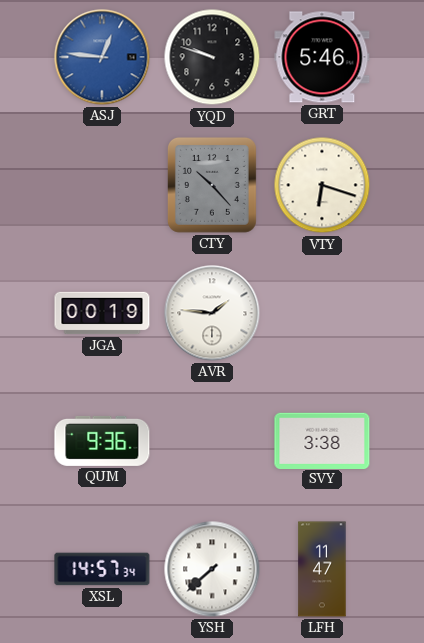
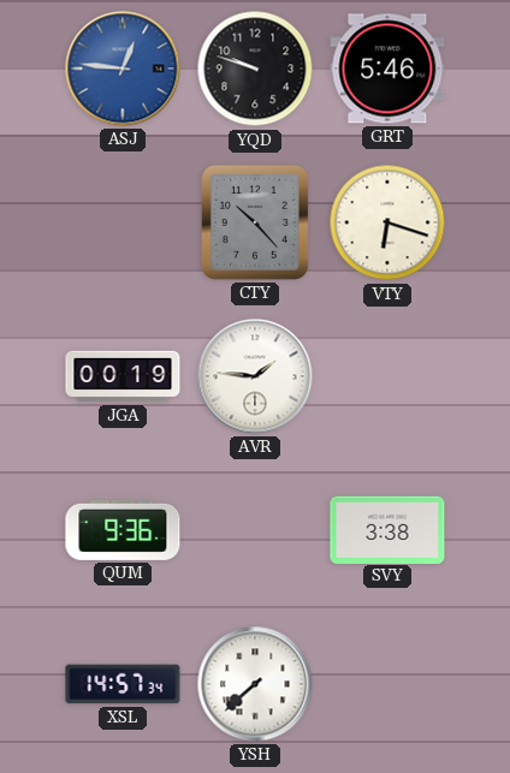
LFH: 11:47 -> none
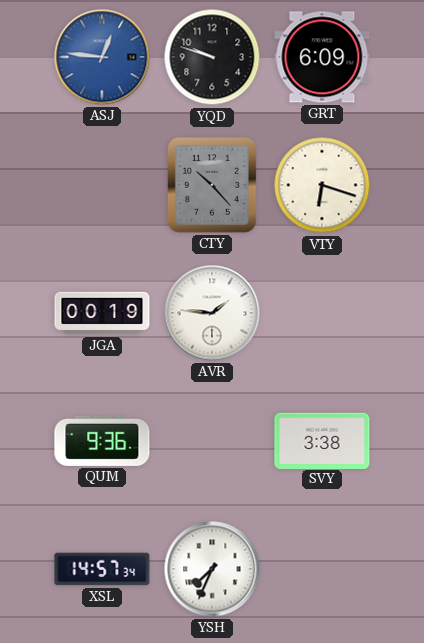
GRT: 5:46 -> 6:09
YSH: 7:38 -> 7:34
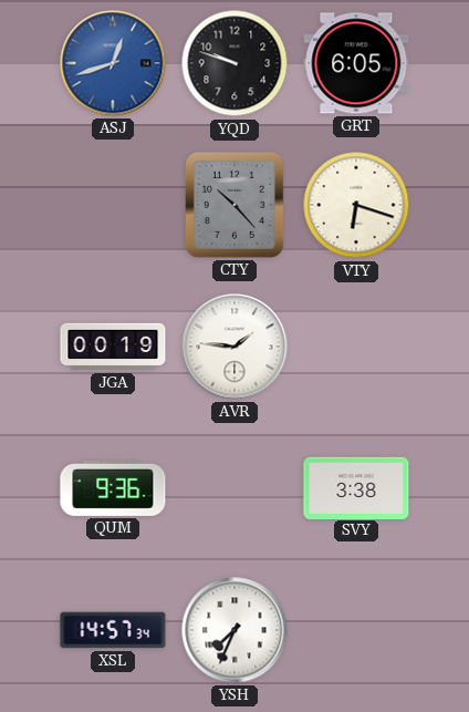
ASJ: 12:46 -> 12:42
GRT: 6:09 -> 6:05
